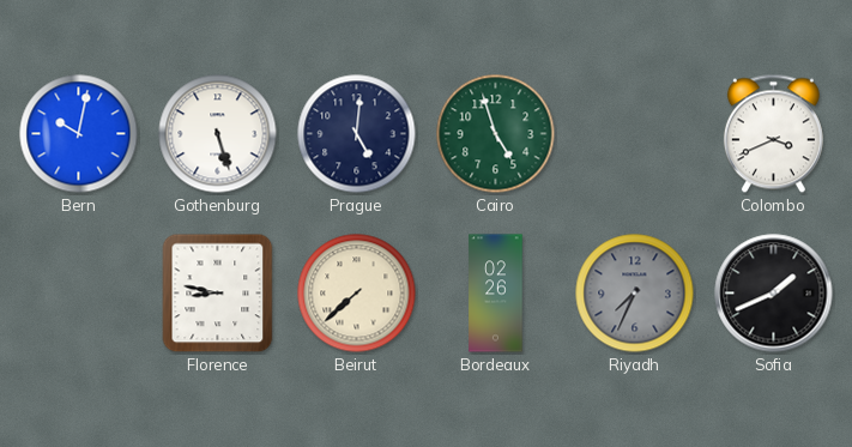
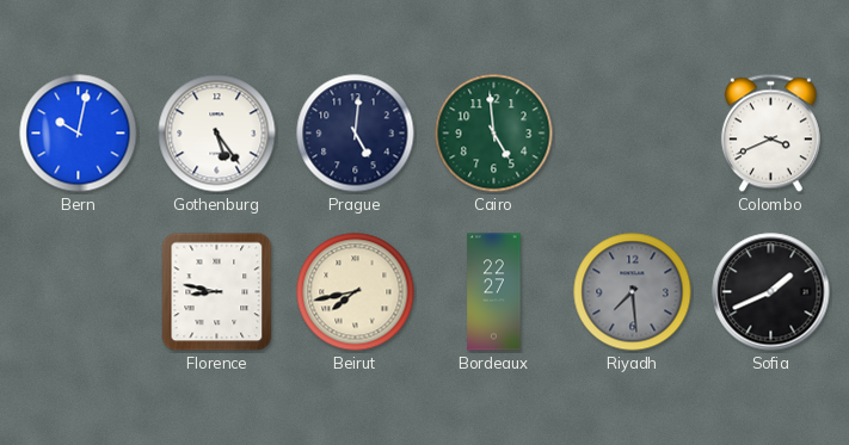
Gothenburg: 5:27 -> 5:24
Cairo: 4:57 -> 4:59
Beirut: 7:38 -> 7:43
Bordeaux: 02:26 -> 22:27
Riyadh: 7:34 -> 7:29
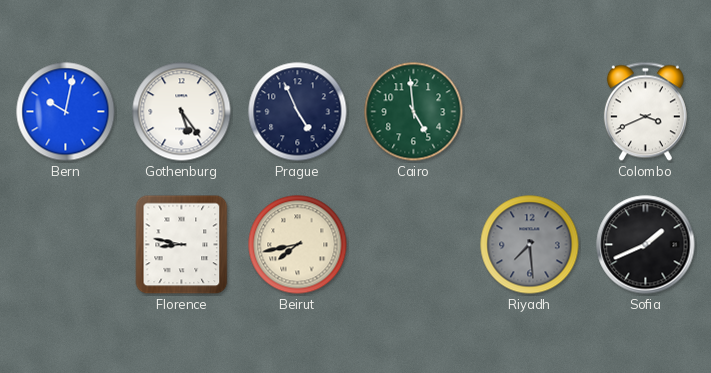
Prague: 5:01 -> 4:56
Bordeaux: 22:27 -> none
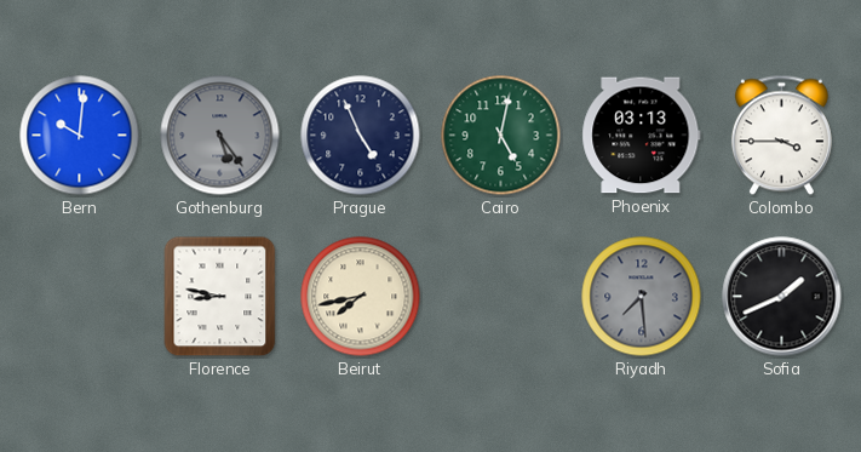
Bern: 10:02 -> 10:01
Gothenburg dial: white -> grey
Cairo: 4:59 -> 5:02
Phoenix: none -> 03:13
Colombo: 3:41 -> 3:45
